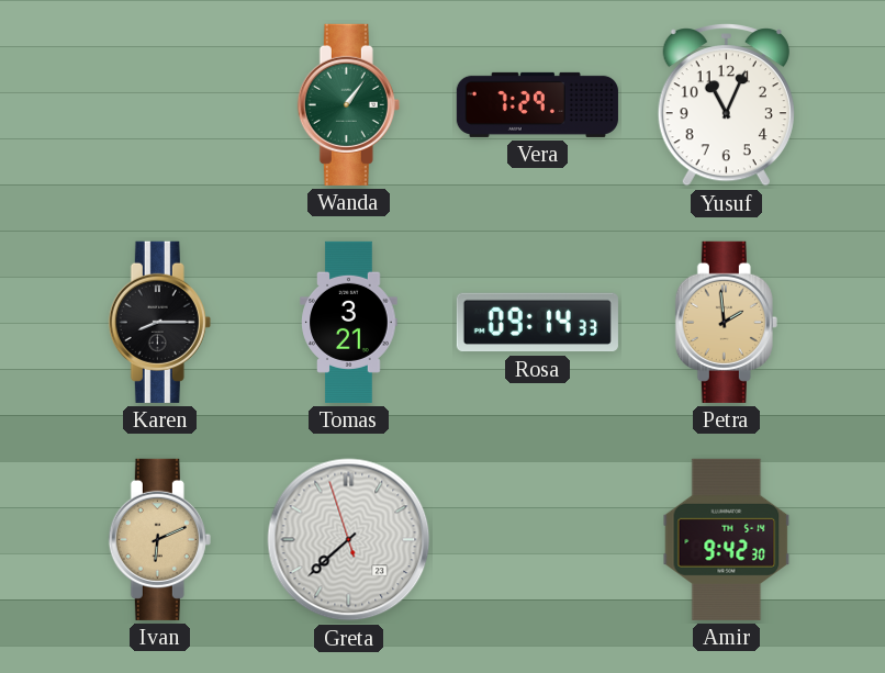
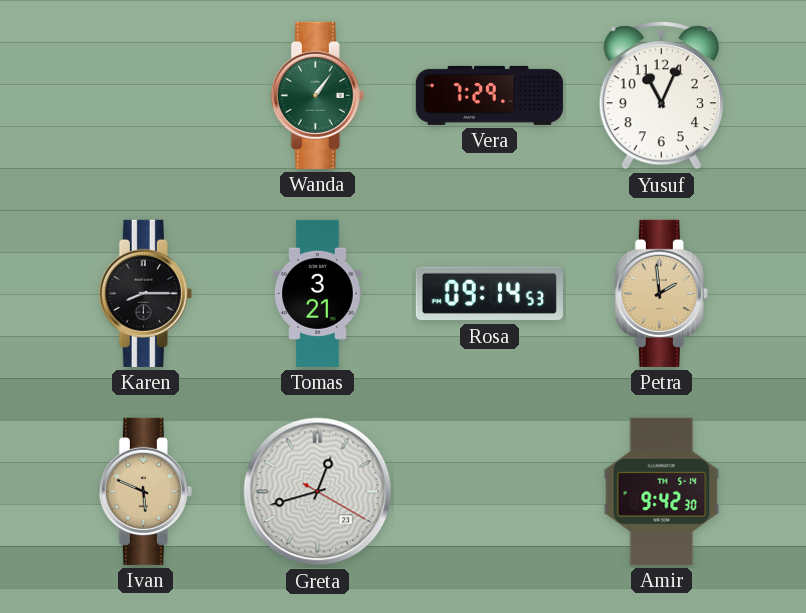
Rosa: 09:14:33 -> 09:14:53
Ivan: 6:11 -> 5:49
Greta: 7:37 -> 12:42
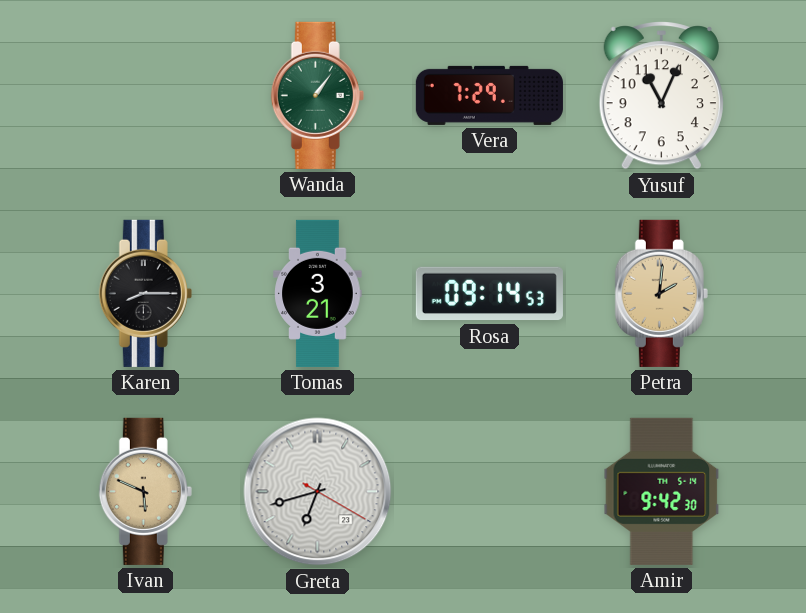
Petra: 1:59 -> 2:01
Greta: 12:42 -> 6:42
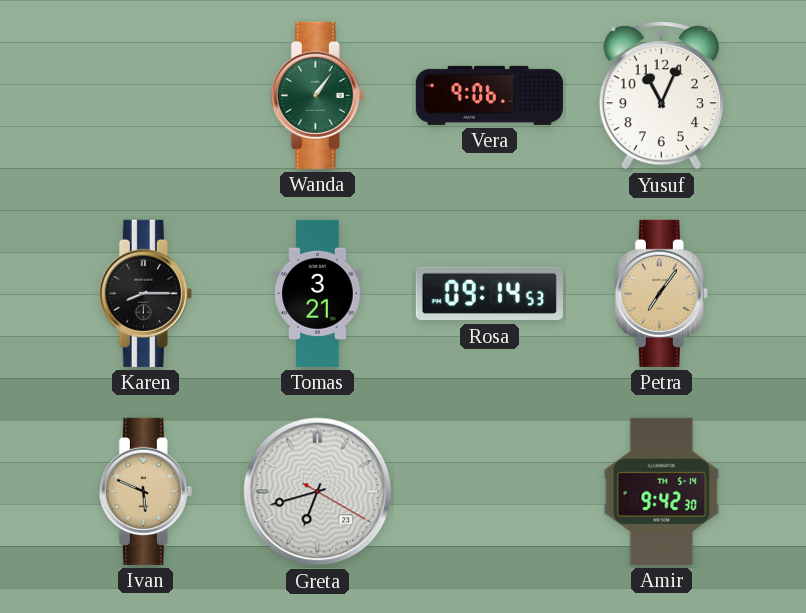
Vera: 7:29 -> 9:06
Petra: 2:01 -> 7:06
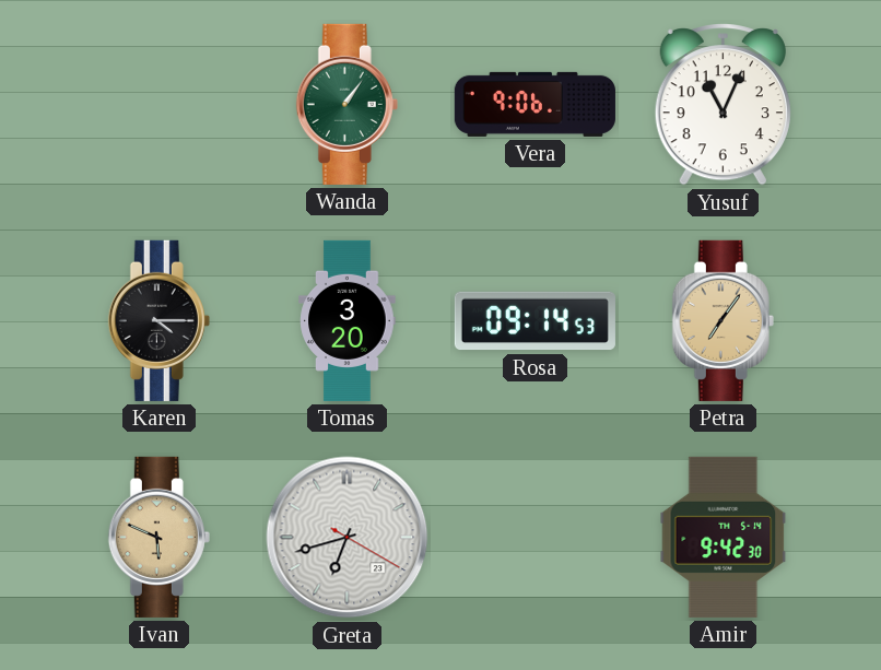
Karen: 8:15 -> 4:15
Tomas: 3:21 -> 3:20
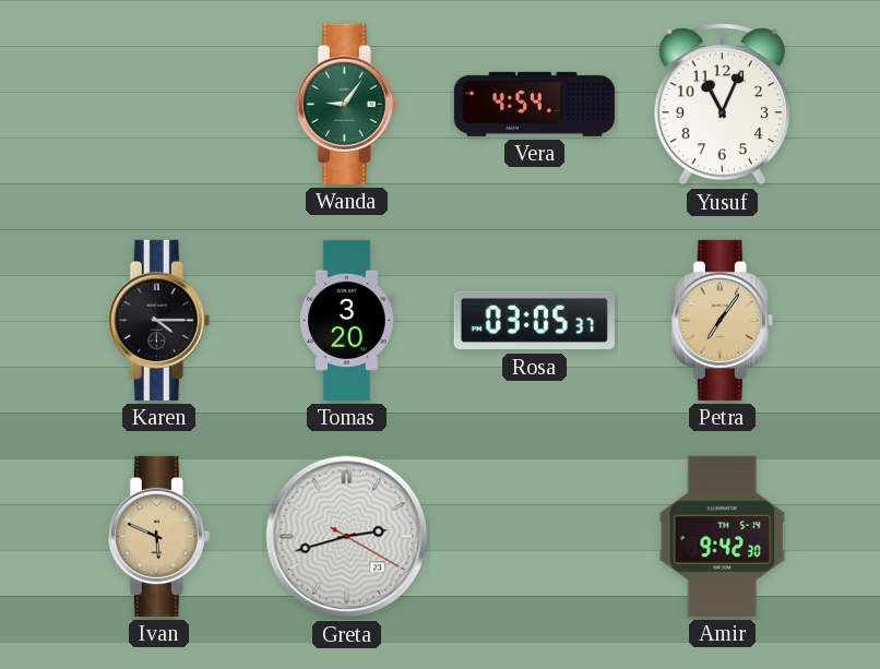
Wanda: 1:06 -> 9:06
Vera: 9:06 -> 4:54
Rosa: 09:14 -> 03:05
Greta: 6:42 -> 2:42
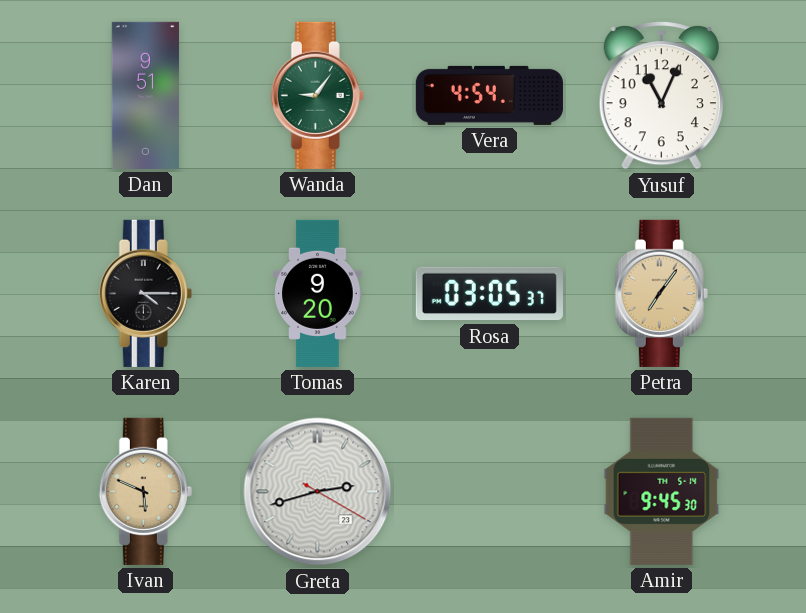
Dan: none -> 9:51
Tomas: 3:20 -> 9:20
Amir: 9:42 -> 9:45
